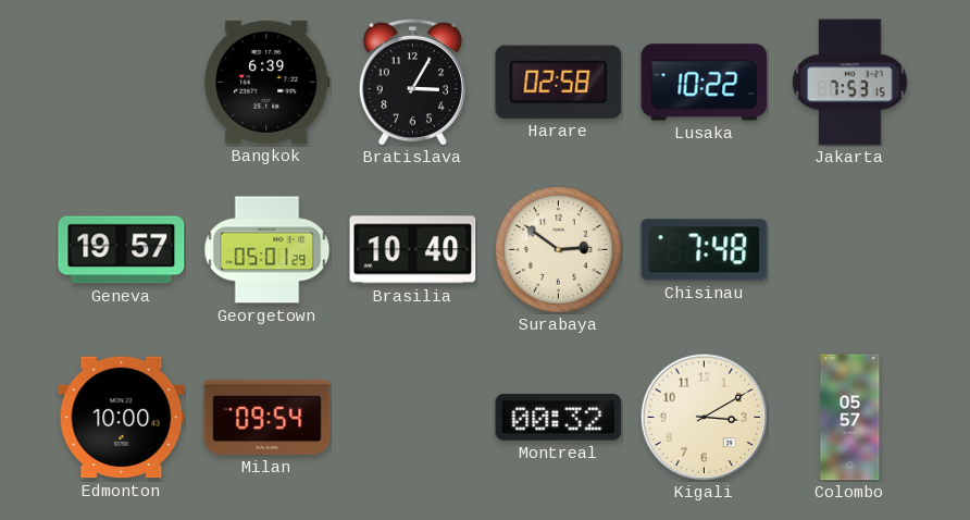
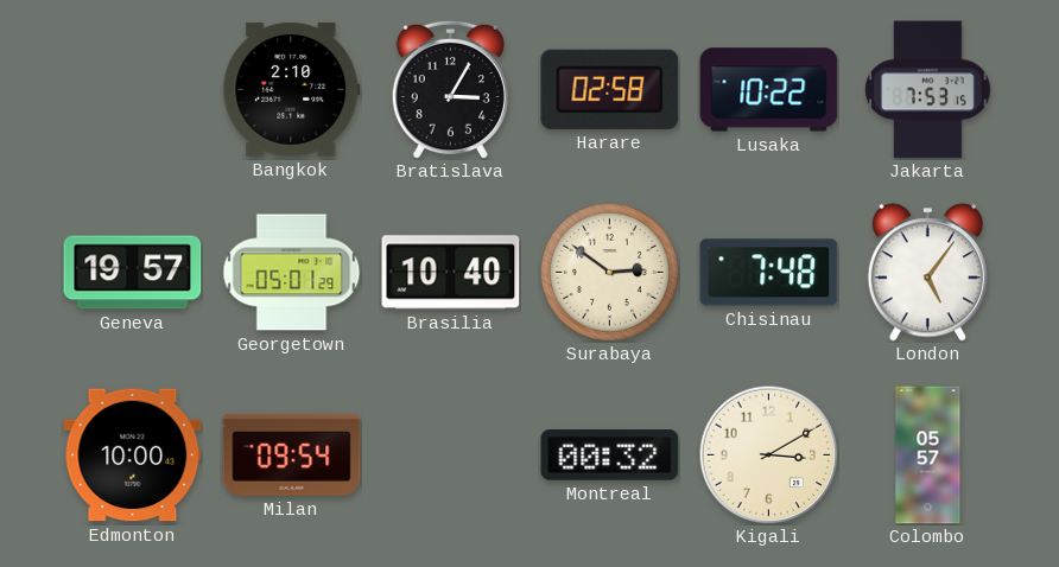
Bangkok: 6:39 -> 2:10
London: none -> 5:06
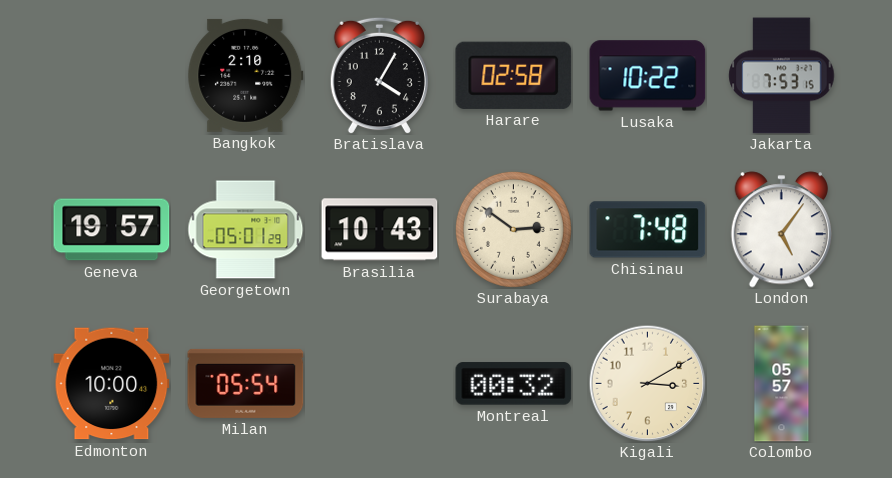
Bratislava: 3:05 -> 4:05
Brasilia: 10:40 -> 10:43
Milan: 09:54 -> 05:54
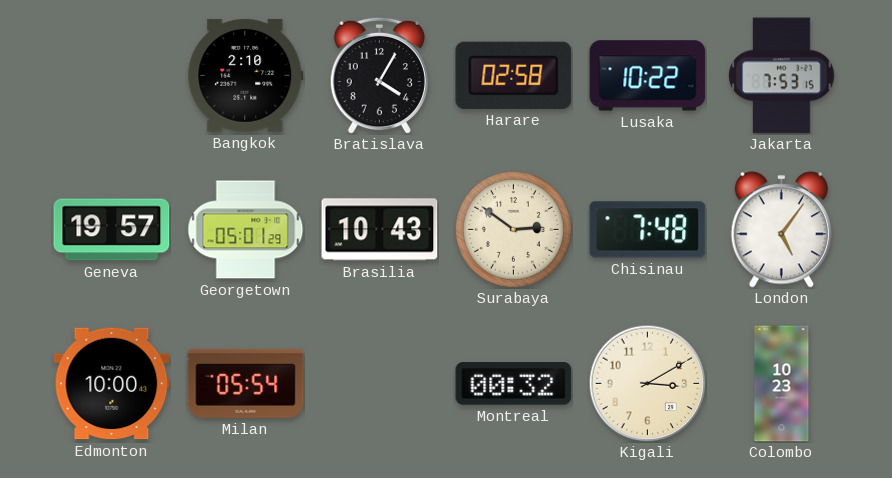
Colombo: 05:57 -> 10:23
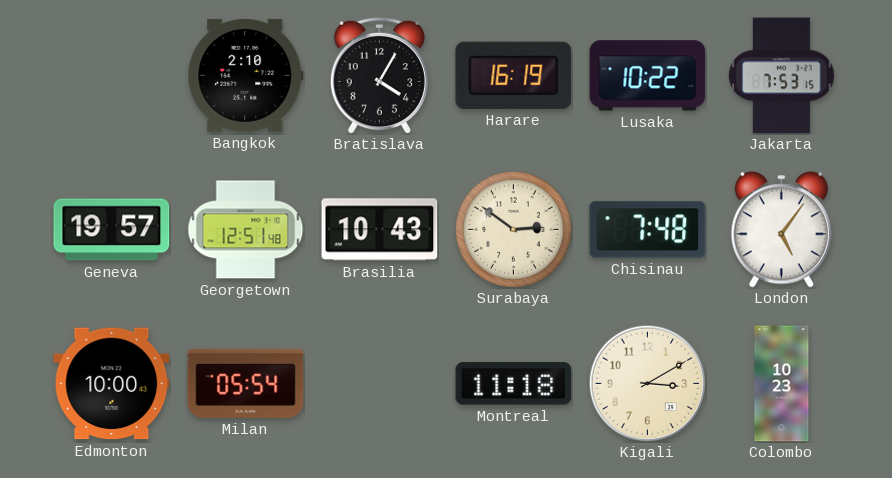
Harare: 02:58 -> 16:19
Georgetown: 05:01 -> 12:51
Montreal: 00:32 -> 11:18
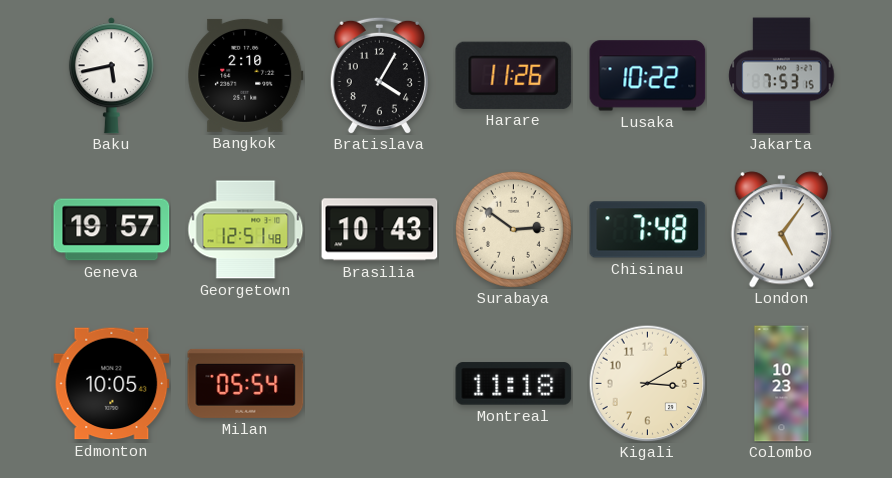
Baku: none -> 5:43
Harare: 16:19 -> 11:26
Edmonton: 10:00 -> 10:05
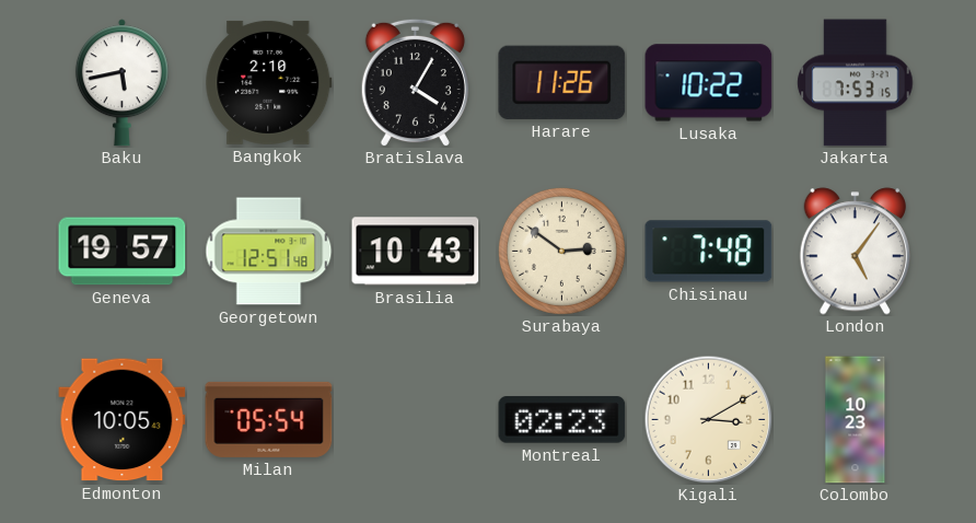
Montreal: 11:18 -> 02:23
